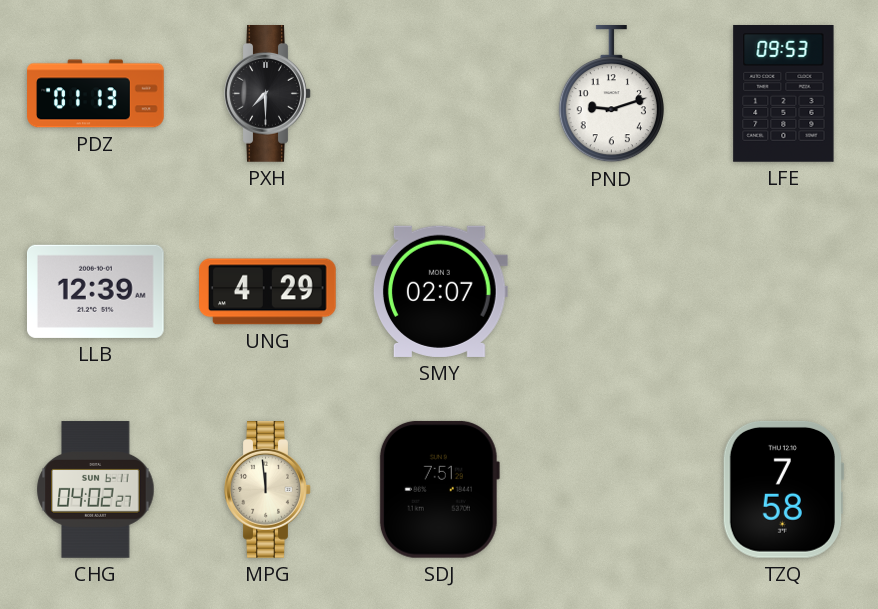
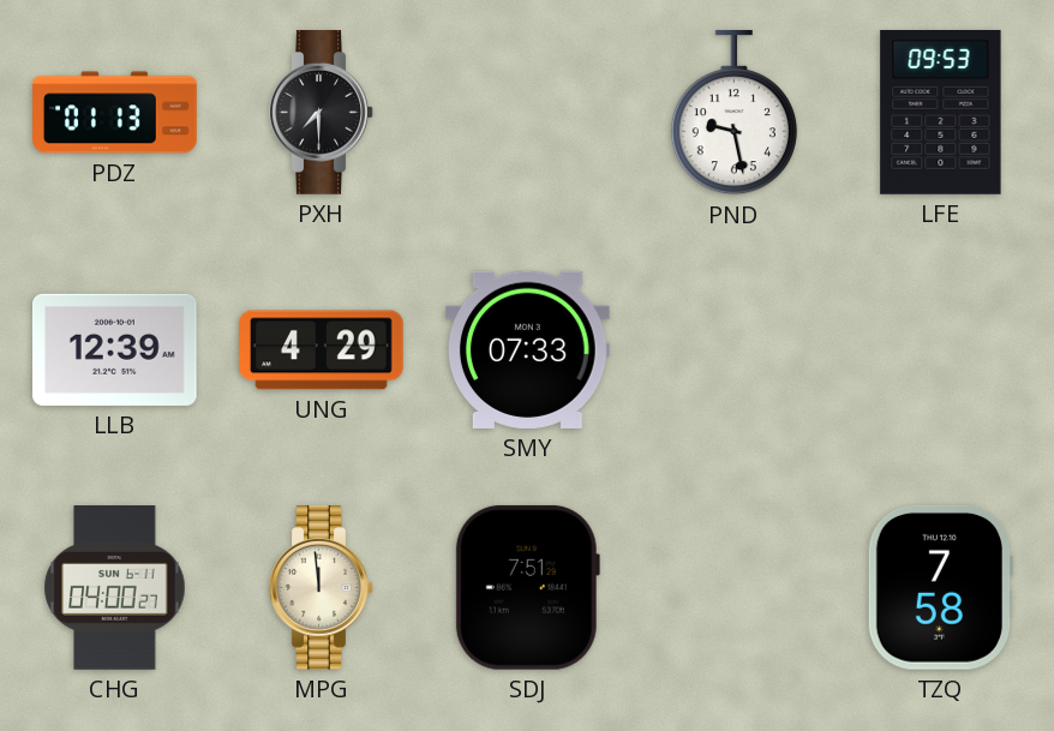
PND: 9:12 -> 9:28
SMY: 02:07 -> 07:33
CHG: 04:02 -> 04:00
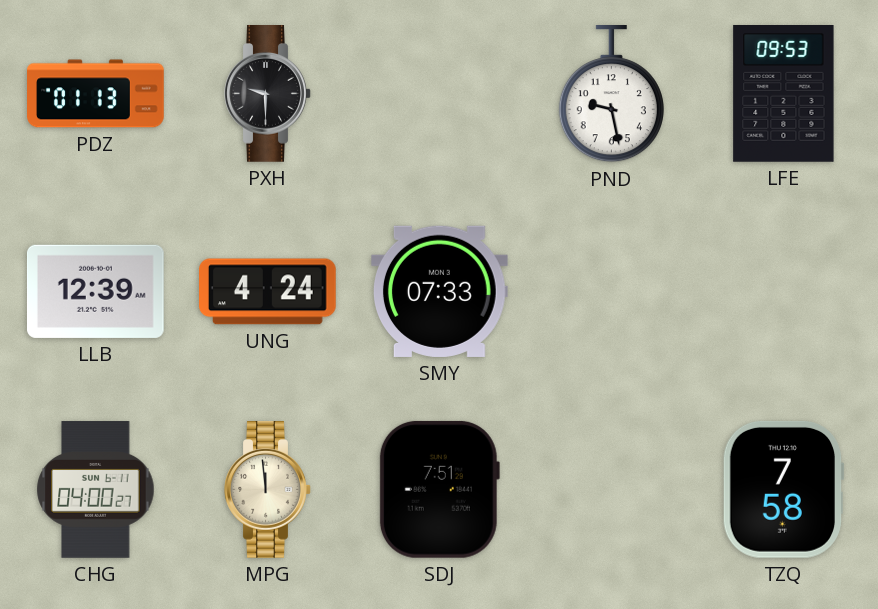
PXH: 7:30 -> 9:30
UNG: 4:29 -> 4:24
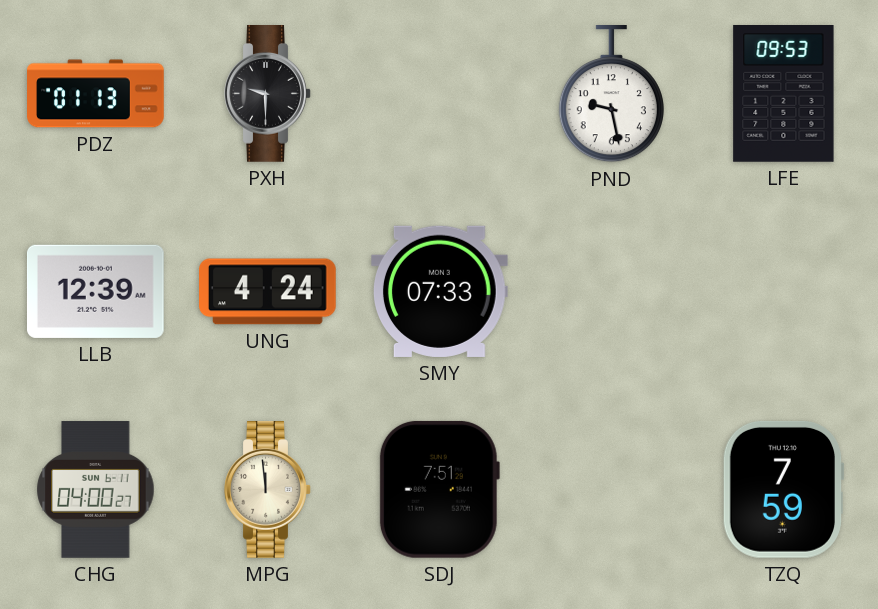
TZQ: 7:58 -> 7:59
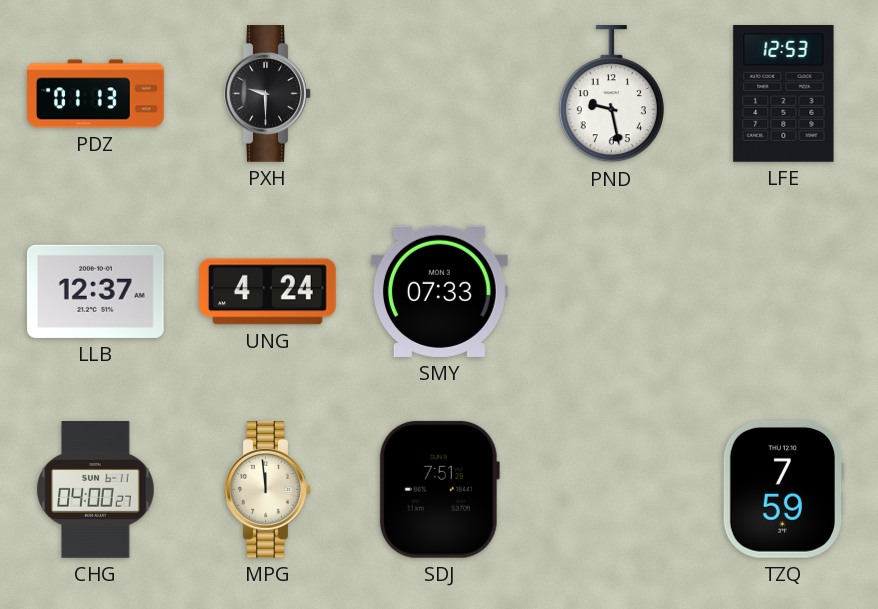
LFE: 09:53 -> 12:53
LLB: 12:39 -> 12:37
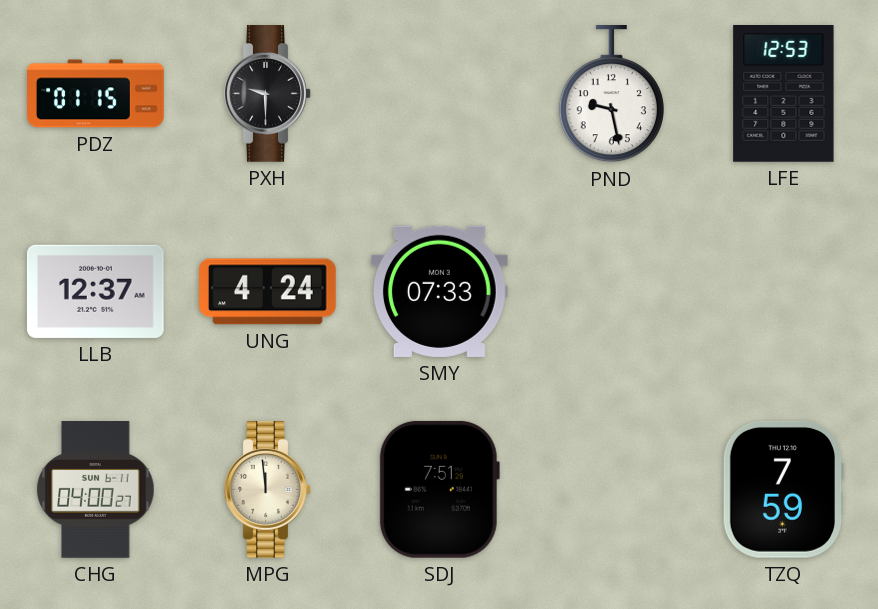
PDZ: 01:13 -> 01:15
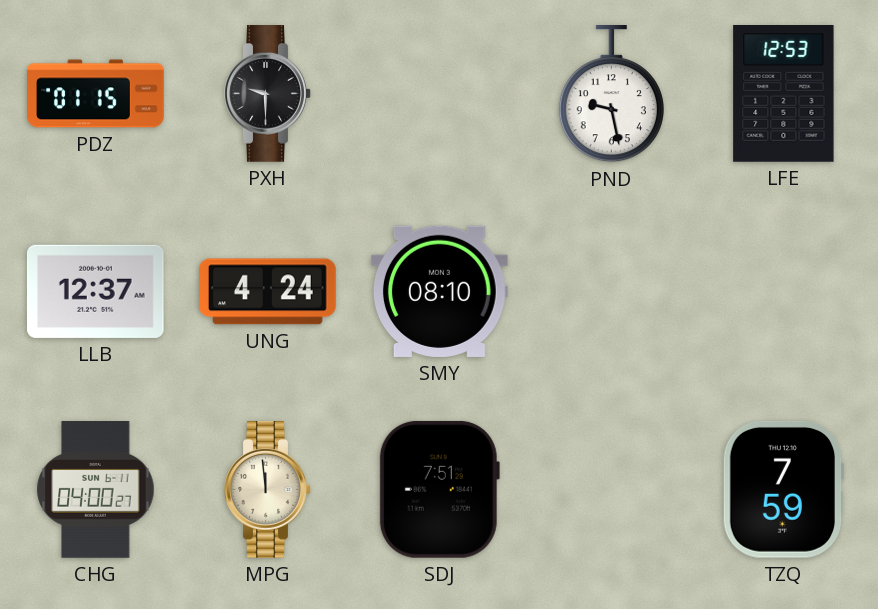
SMY: 07:33 -> 08:10
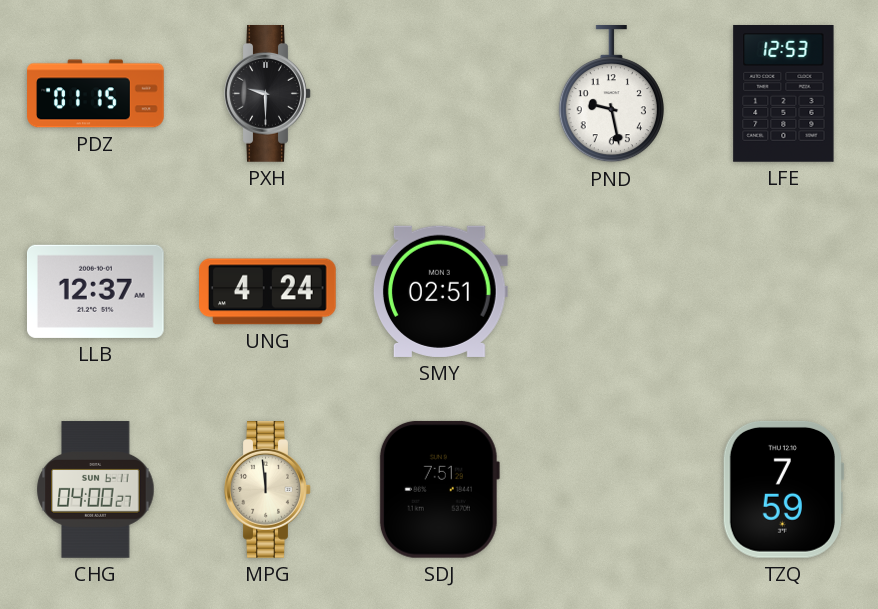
SMY: 08:10 -> 02:51
